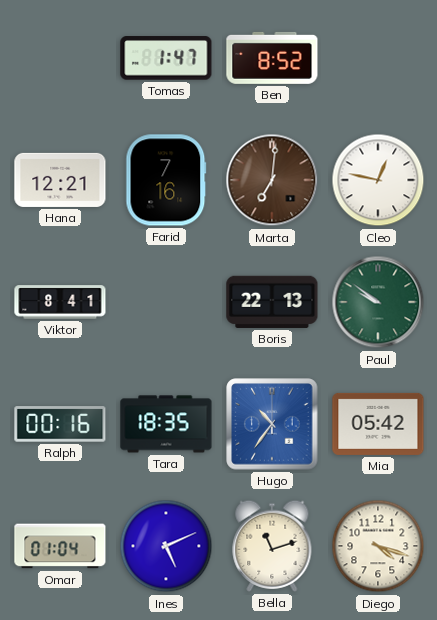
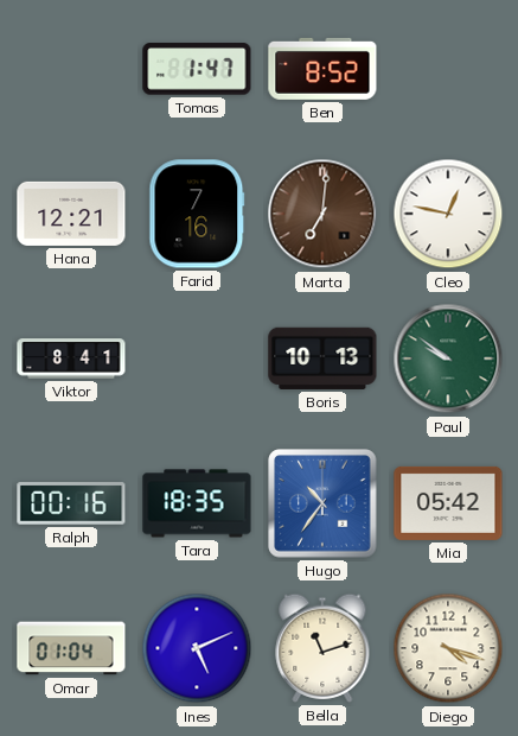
Boris: 22:13 -> 10:13
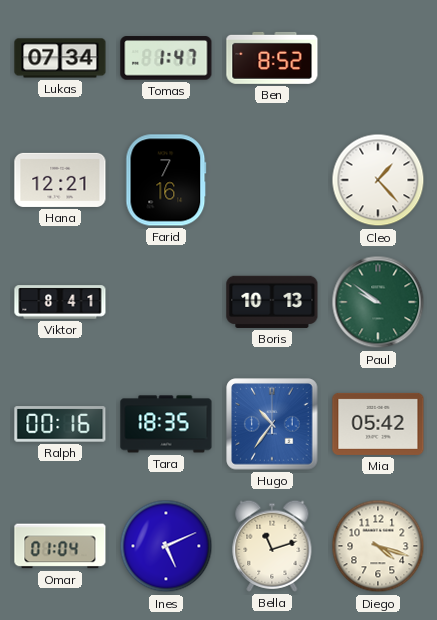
Lukas: none -> 07:34
Marta: 7:01 -> none
Cleo: 12:47 -> 1:23
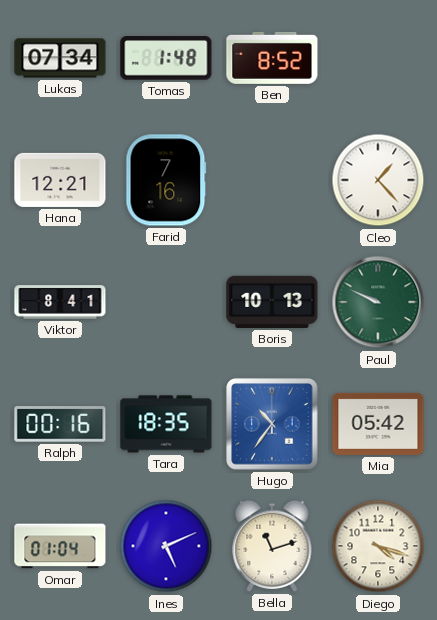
Tomas: 1:47 -> 1:48
Paul: 9:51 -> 9:49
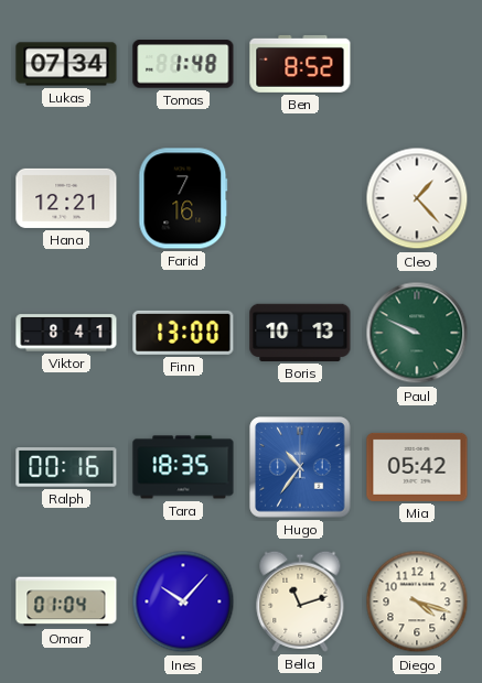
Finn: none -> 13:00
Ines: 5:11 -> 10:07
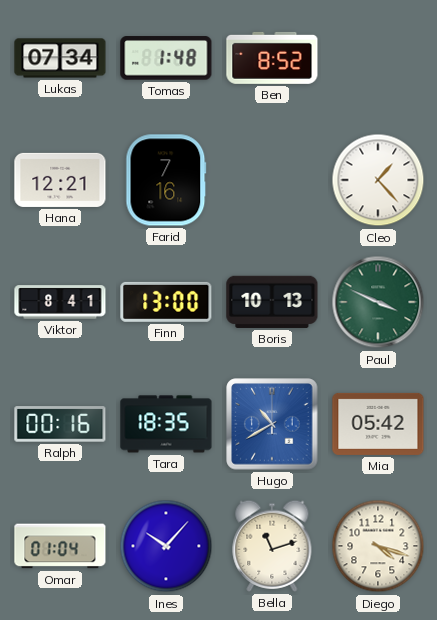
Paul: 9:49 -> 3:49
Hugo: 10:36 -> 10:40
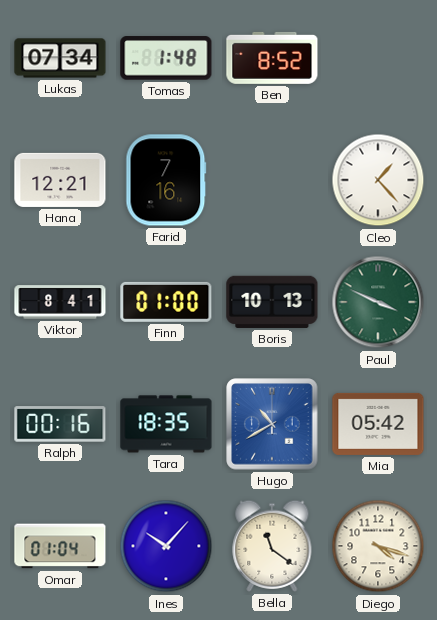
Finn: 13:00 -> 01:00
Bella: 11:12 -> 11:21
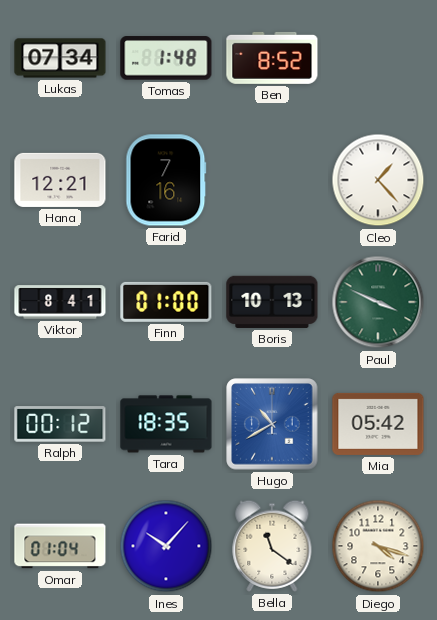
Ralph: 00:16 -> 00:12
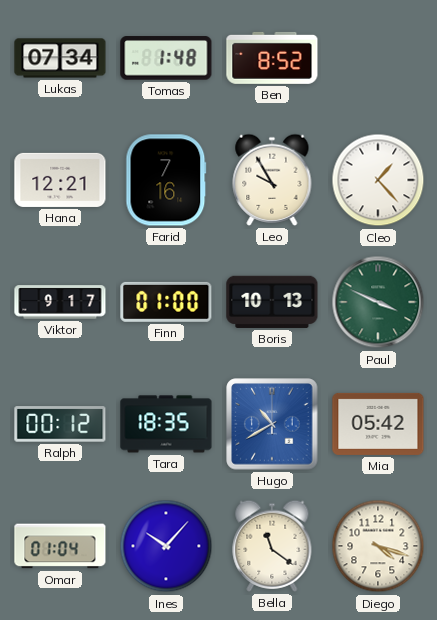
Leo: none -> 9:55
Viktor: 8:41 -> 9:17
